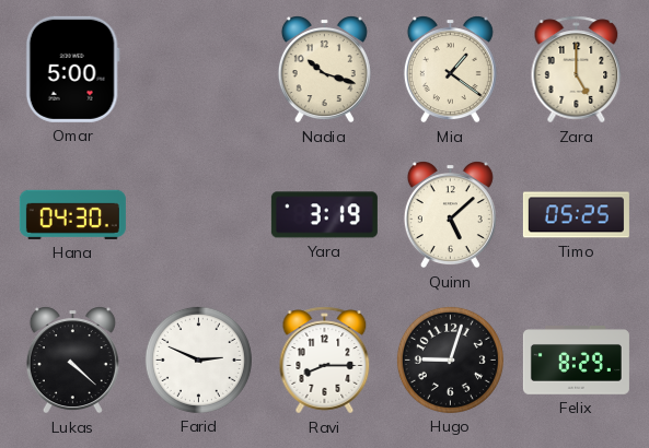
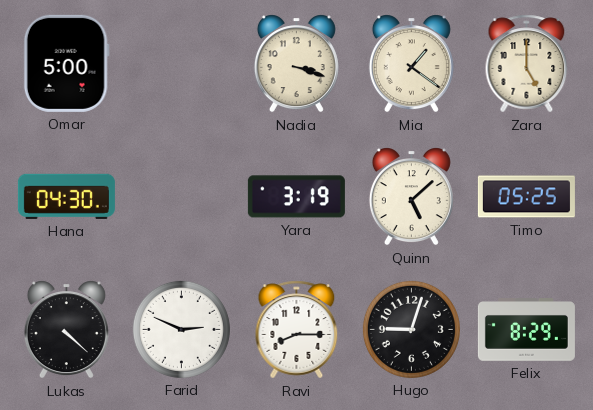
Nadia: 10:18 -> 3:18
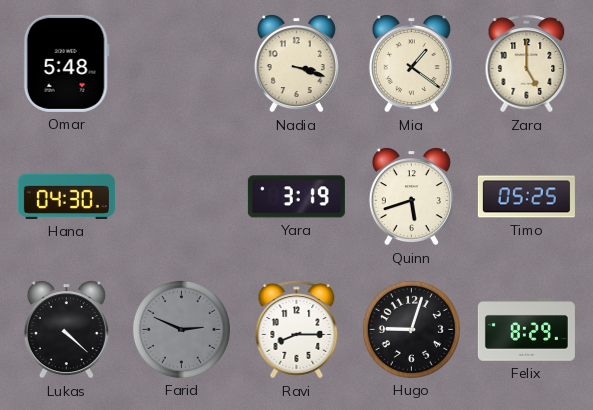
Omar: 5:00 -> 5:48
Quinn: 5:08 -> 5:42
Farid dial: white -> grey
